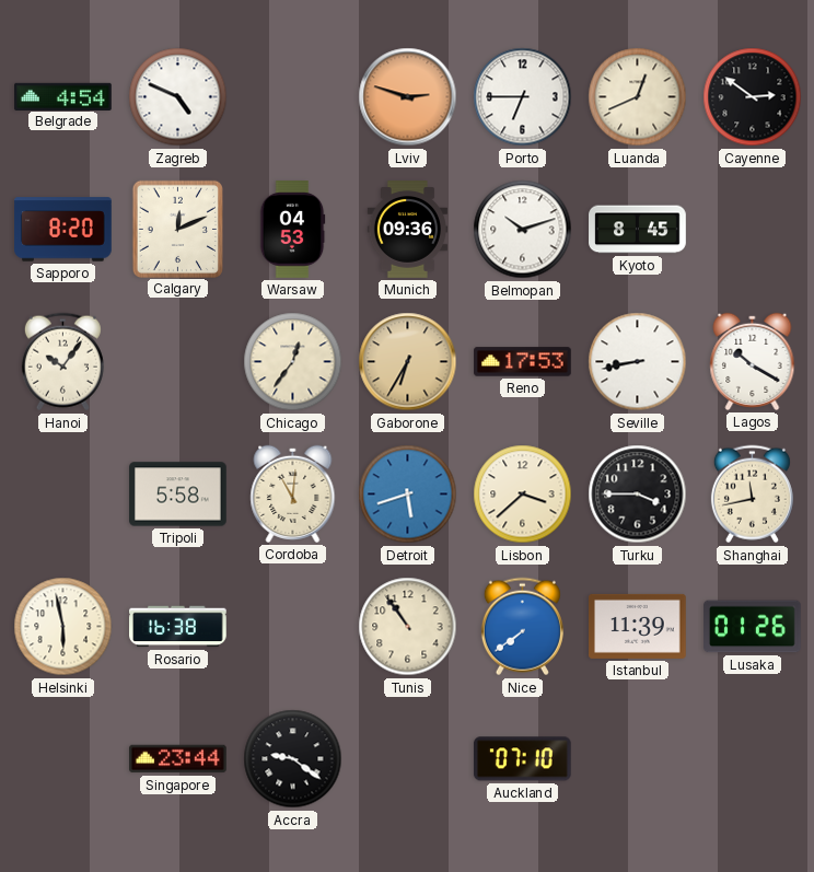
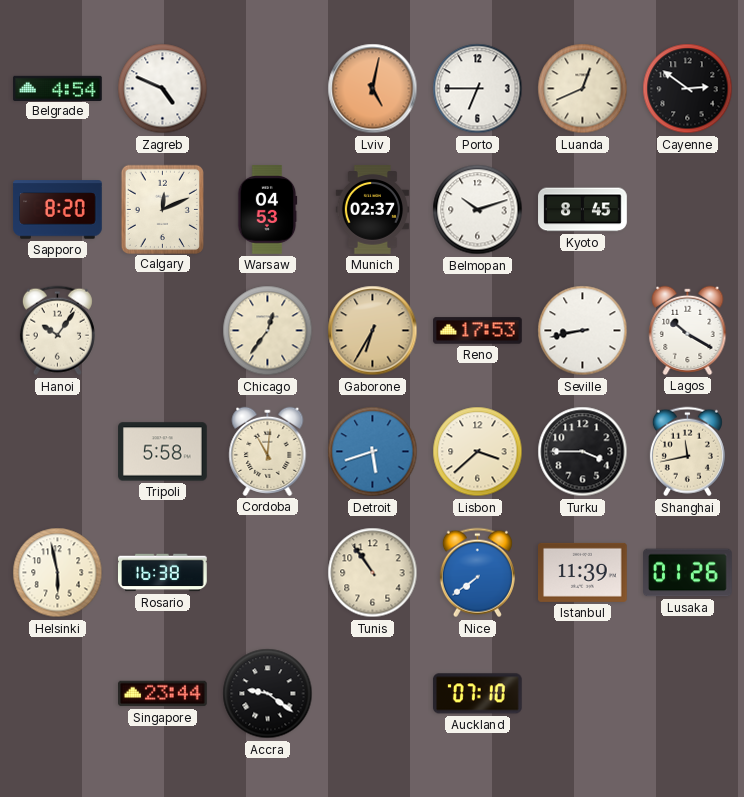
Lviv: 2:48 -> 5:02
Munich: 09:36 -> 02:37
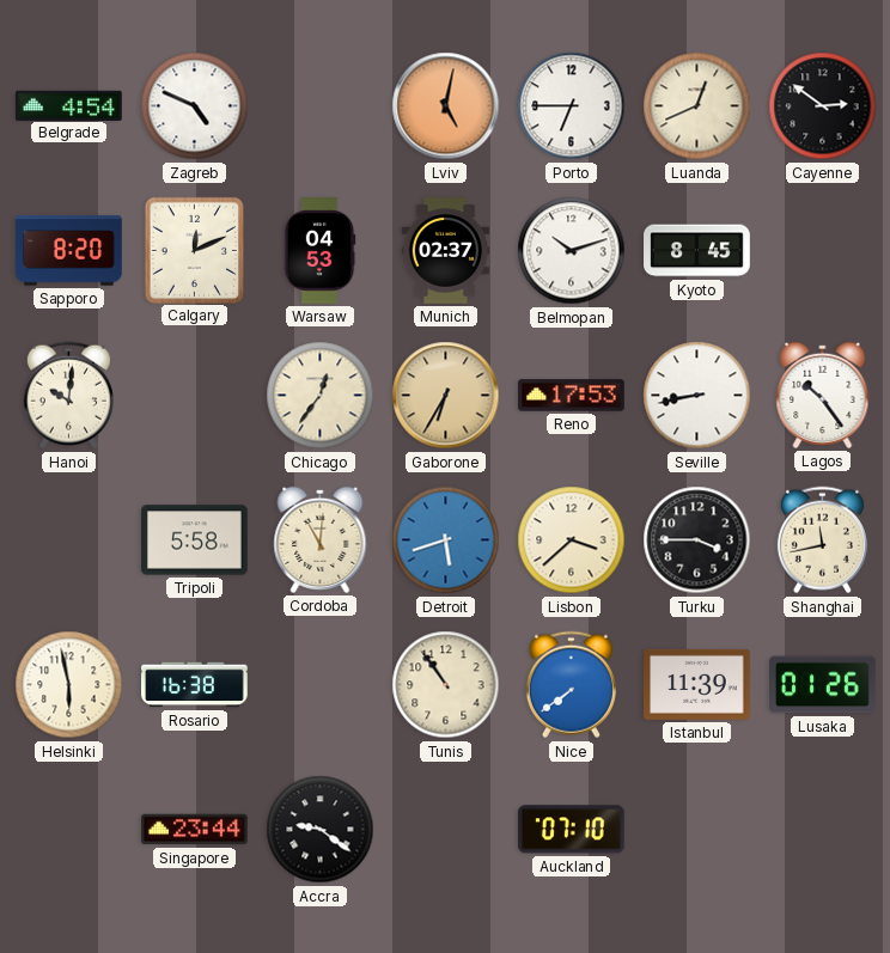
Hanoi: 10:06 -> 10:01
Lagos: 10:20 -> 10:24
